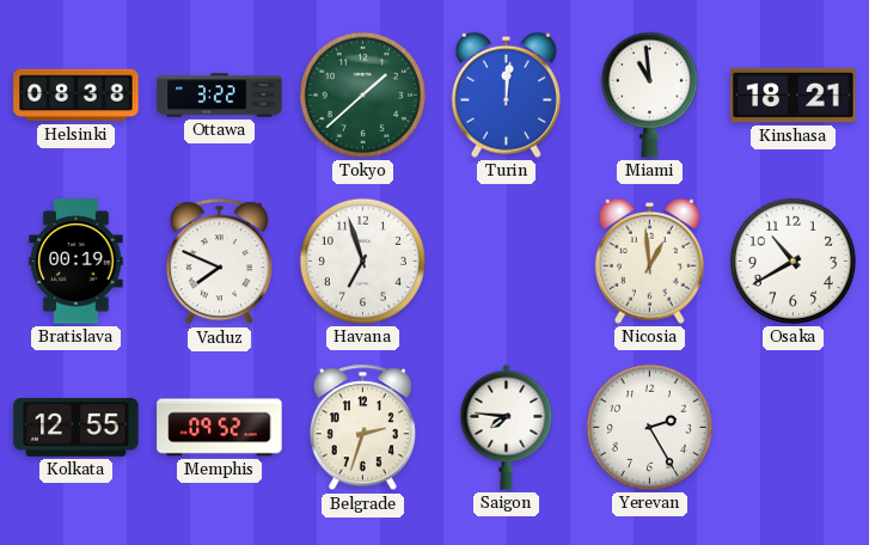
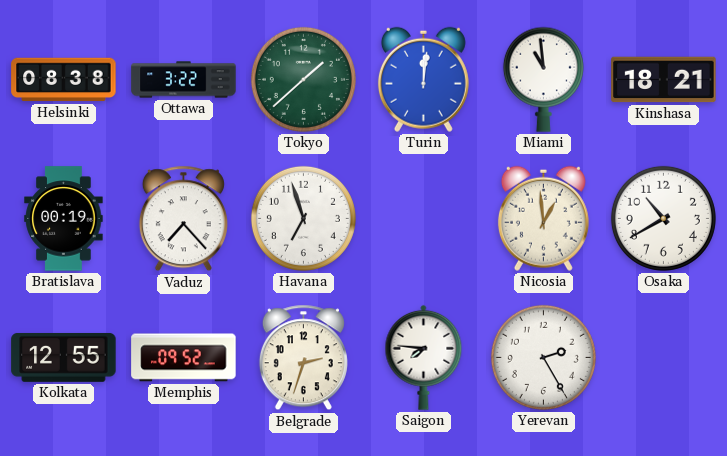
Vaduz: 7:49 -> 7:23
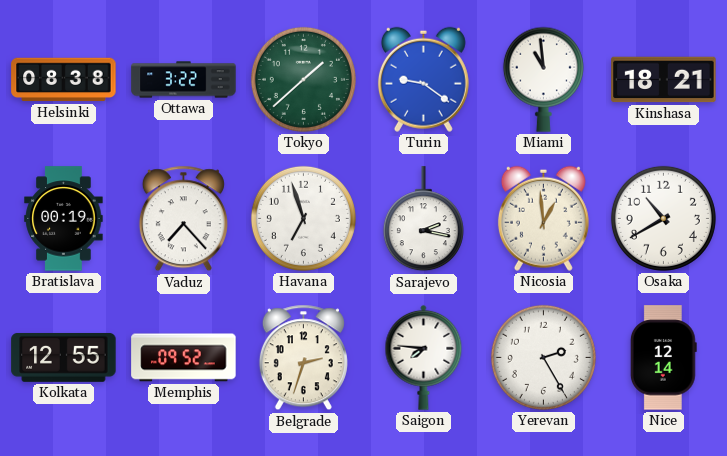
Turin: 12:01 -> 9:21
Sarajevo: none -> 2:17
Nice: none -> 12:14
